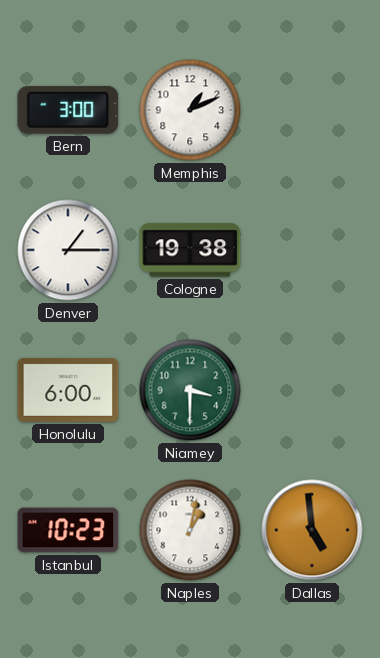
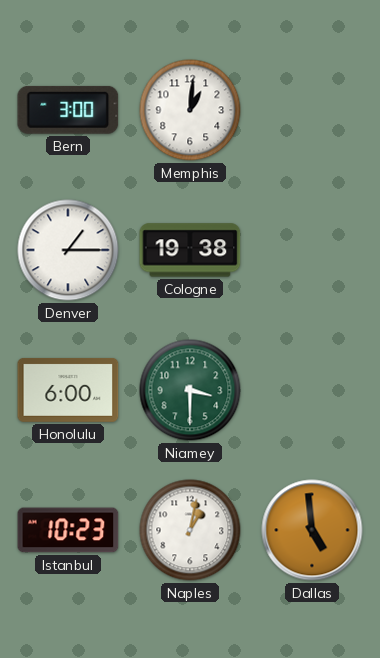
Memphis: 1:11 -> 1:01
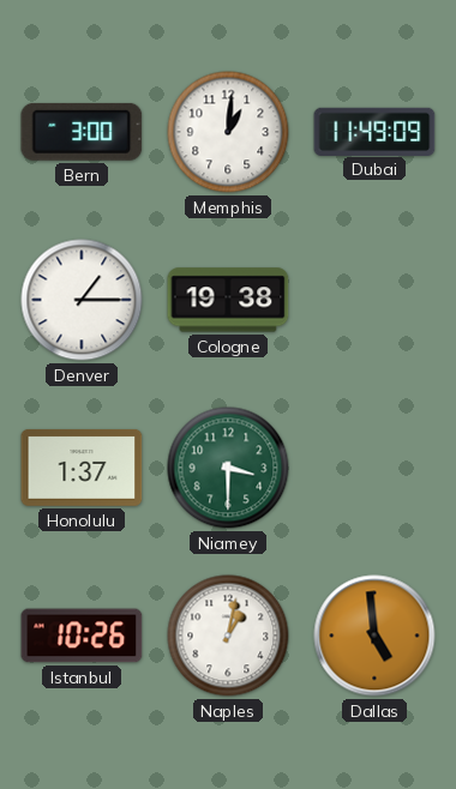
Dubai: none -> 11:49
Honolulu: 6:00 -> 1:37
Istanbul: 10:23 -> 10:26
